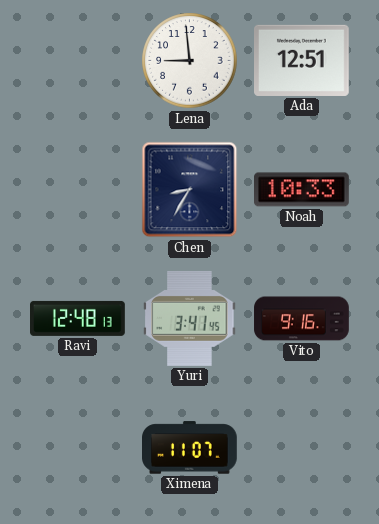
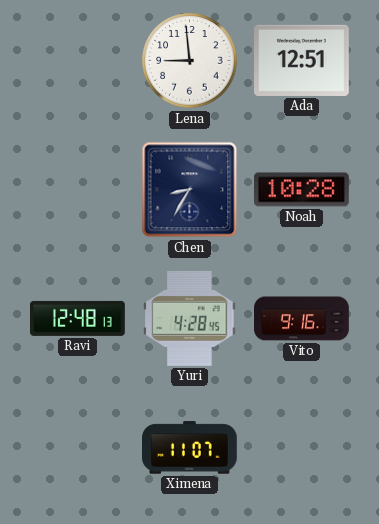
Noah: 10:33 -> 10:28
Yuri: 3:41 -> 4:28
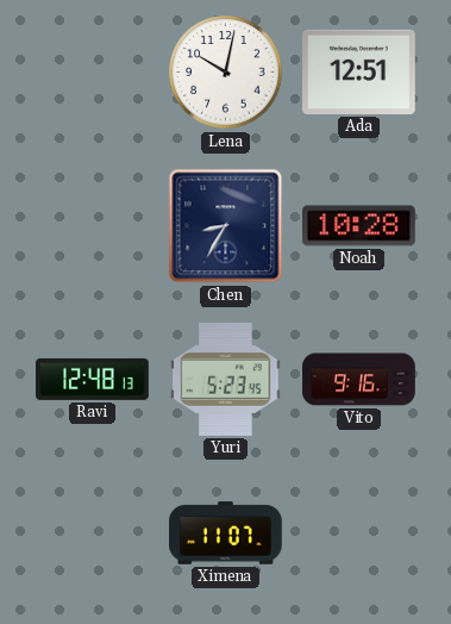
Lena: 8:59 -> 10:02
Yuri: 4:28 -> 5:23
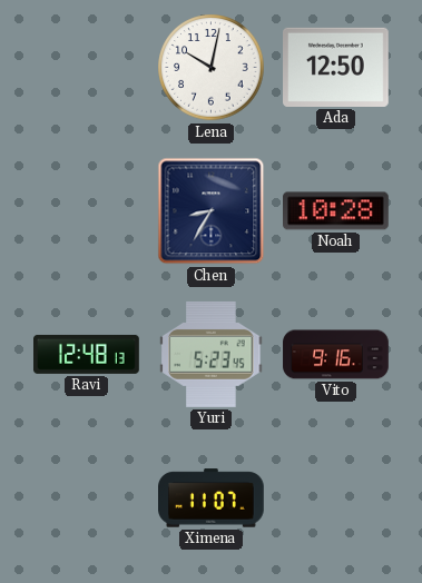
Ada: 12:51 -> 12:50
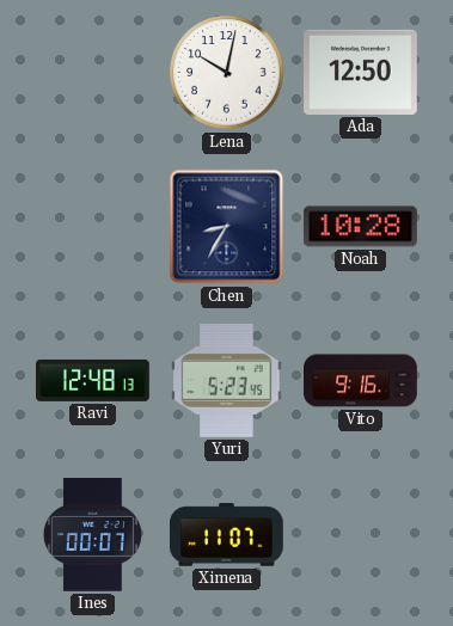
Ines: none -> 00:07
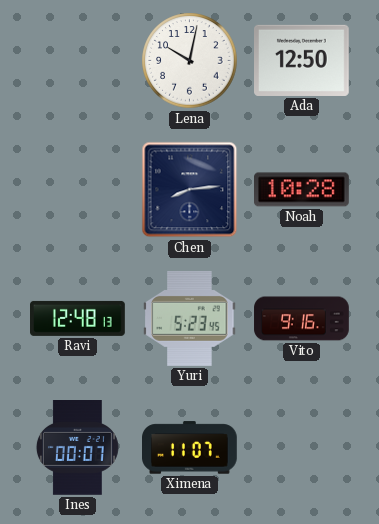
Chen: 8:35 -> 8:14
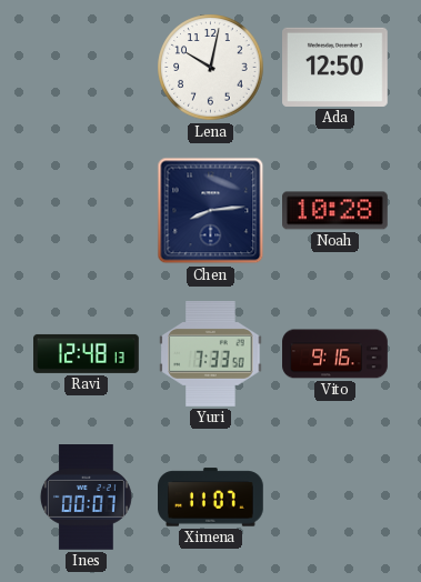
Yuri: 5:23 -> 7:33
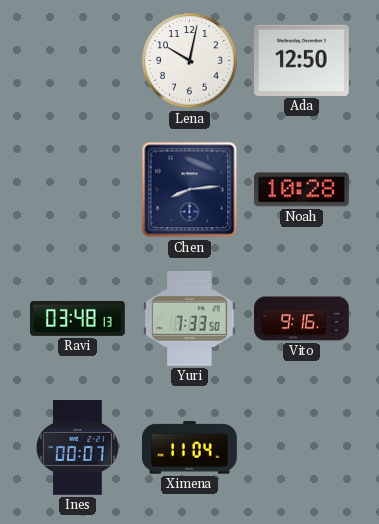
Ravi: 12:48 -> 03:48
Ximena: 11:07 -> 11:04
